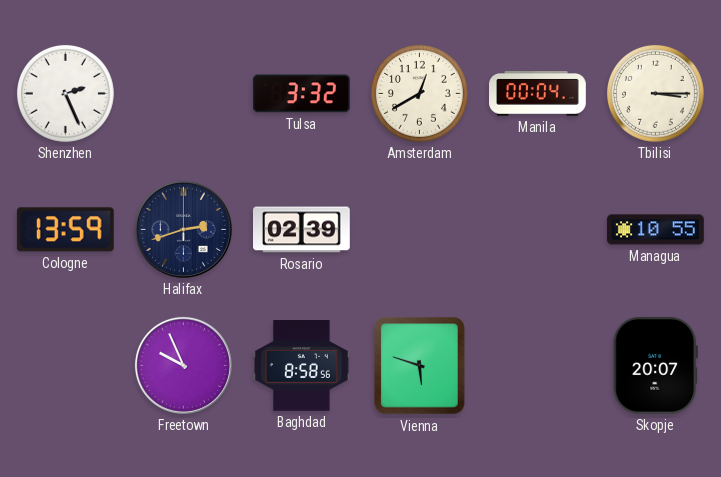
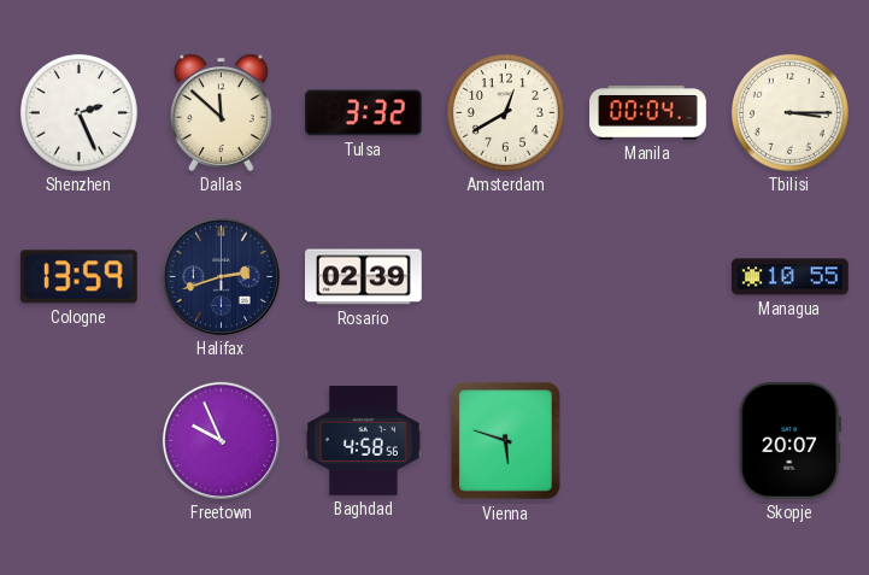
Dallas: none -> 11:52
Baghdad: 8:58 -> 4:58
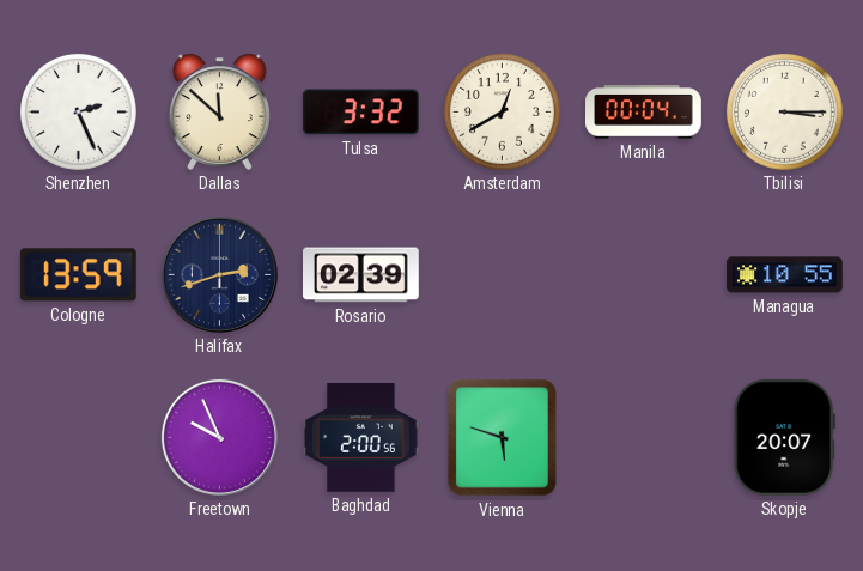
Baghdad: 4:58 -> 2:00
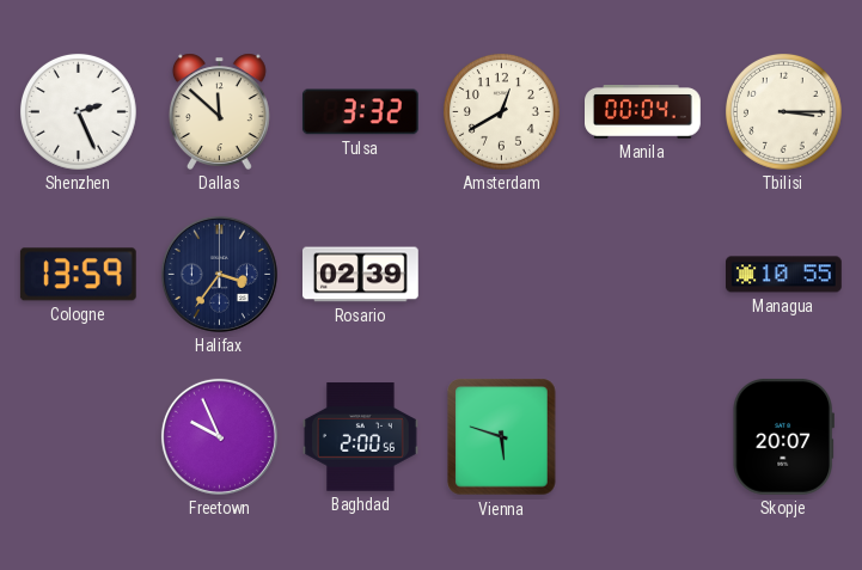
Halifax: 2:42 -> 3:36
